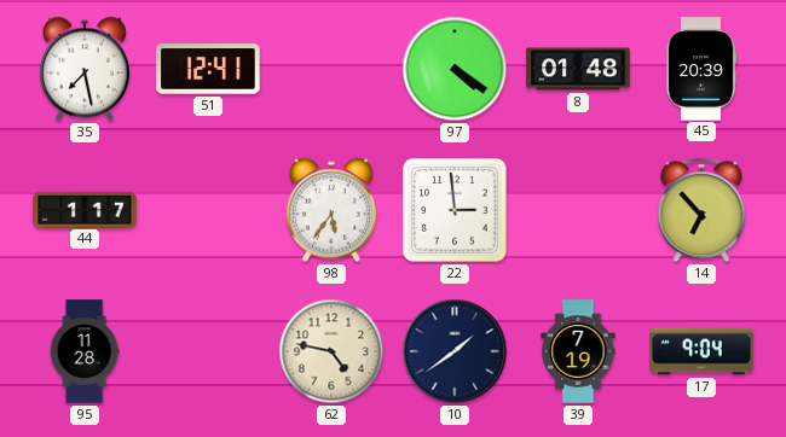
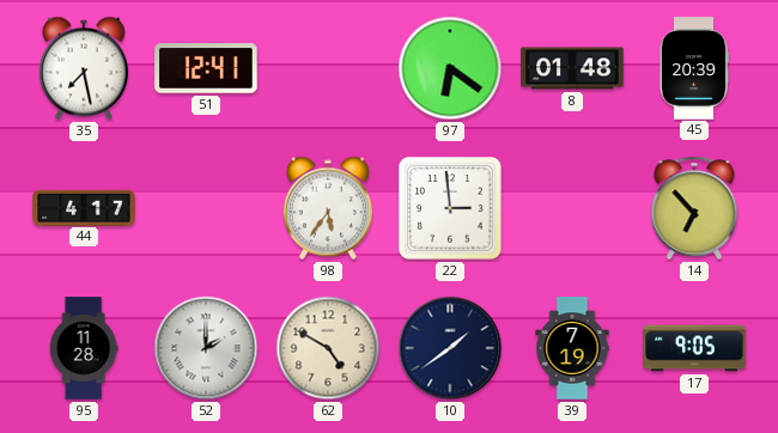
97: 4:21 -> 6:21
44: 1:17 -> 4:17
52: none -> 2:00
62: 4:47 -> 4:50
17: 9:04 -> 9:05
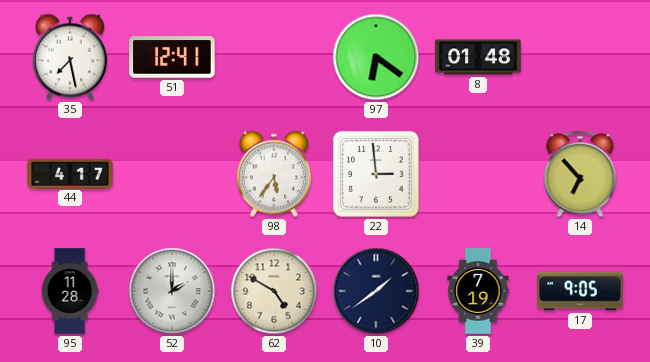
45: 20:39 -> none
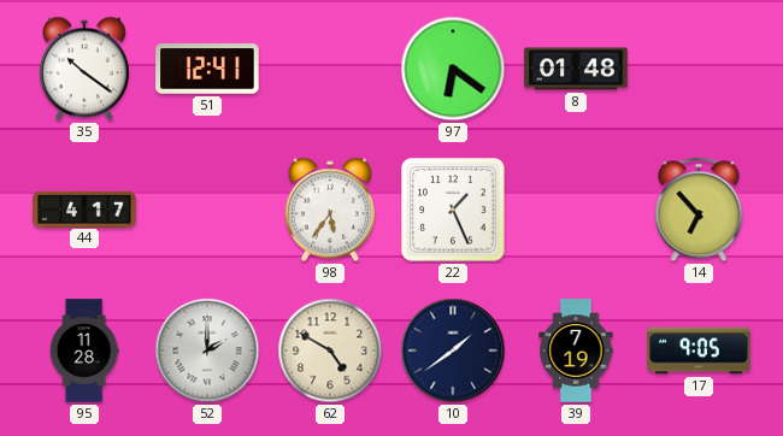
35: 7:28 -> 10:21
22: 2:59 -> 1:26
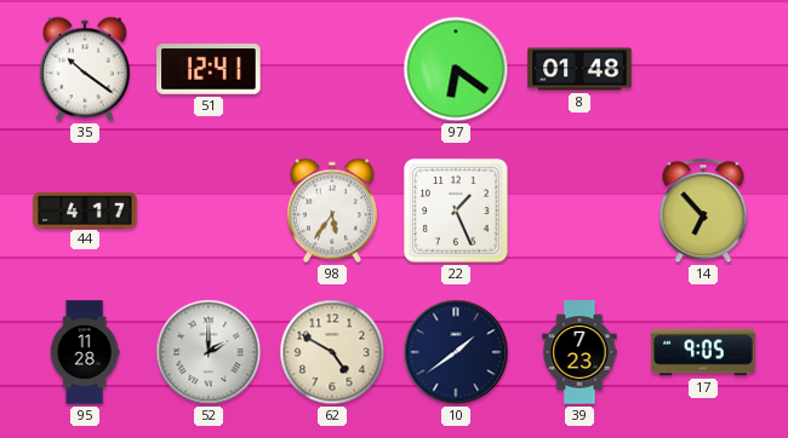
39: 7:19 -> 7:23
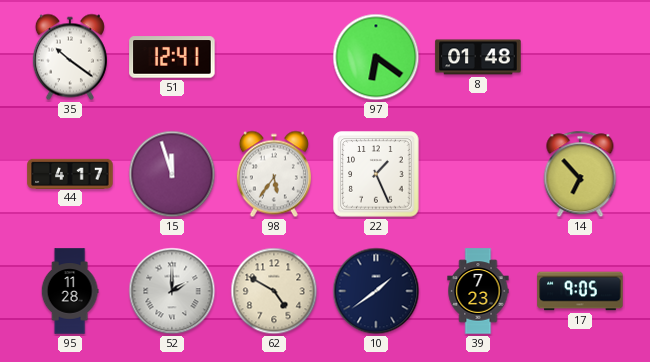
15: none -> 11:57
